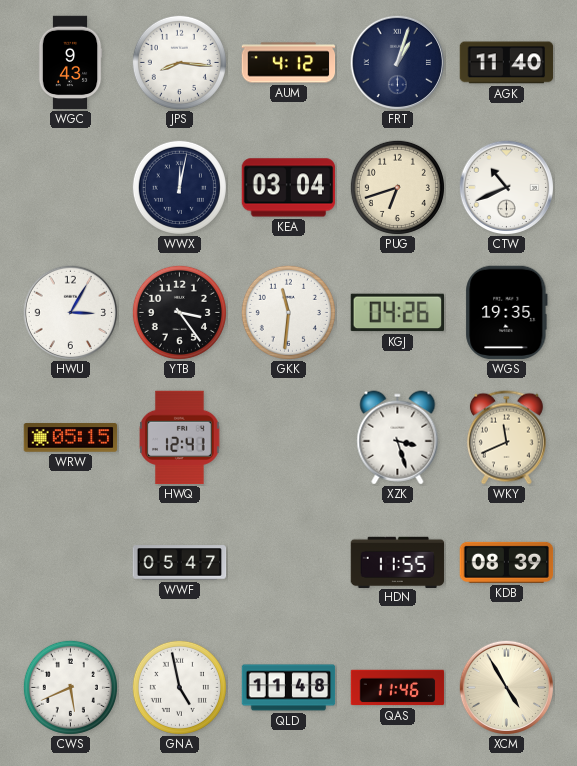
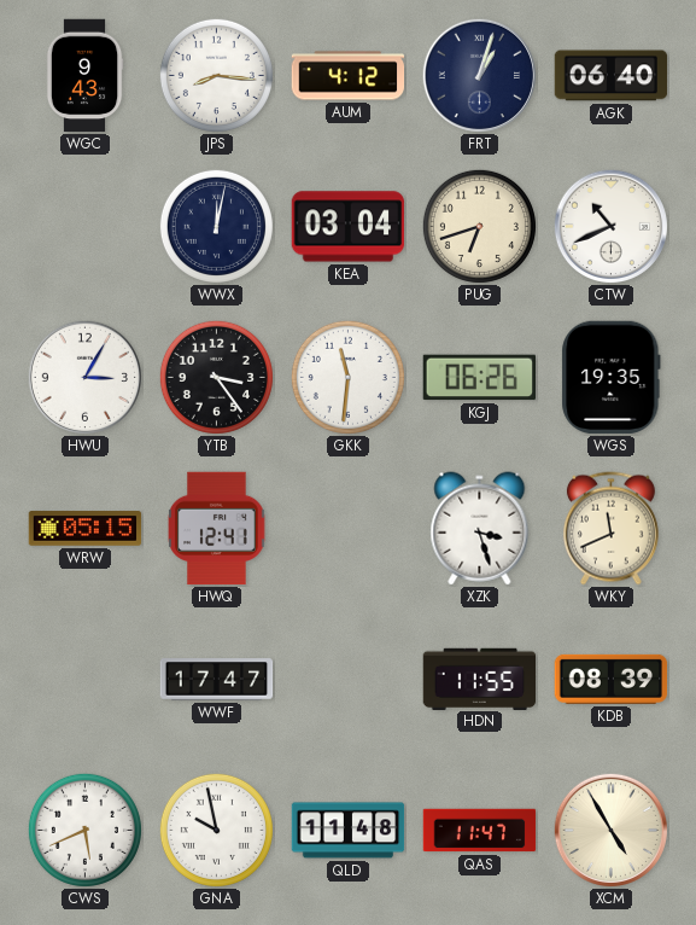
AGK: 11:40 -> 06:40
KGJ: 04:26 -> 06:26
WWF: 05:47 -> 17:47
GNA: 4:58 -> 9:58
QAS: 11:46 -> 11:47
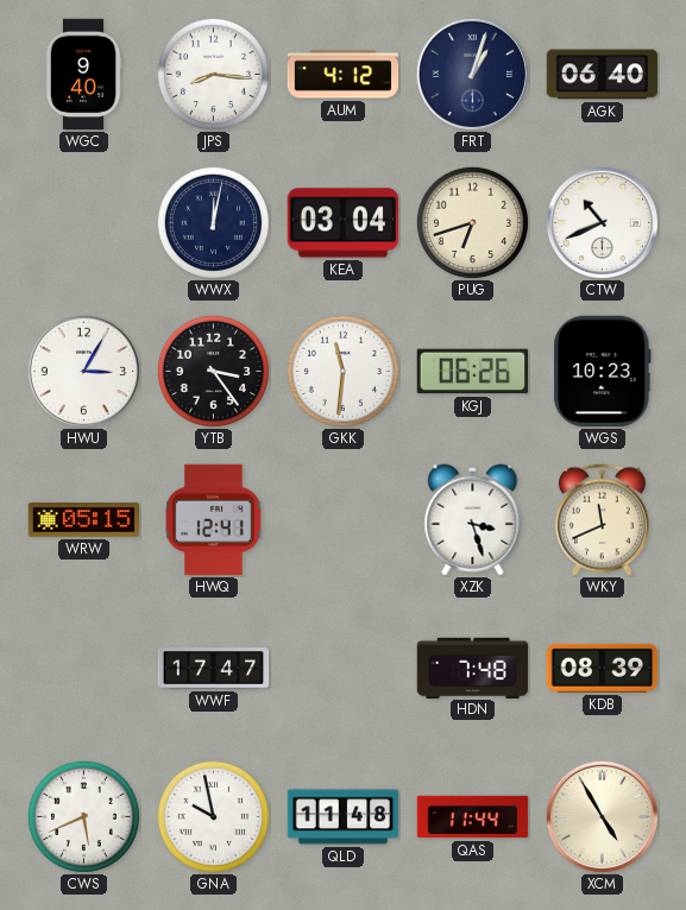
WGC: 9:43 -> 9:40
WGS: 19:35 -> 10:23
HDN: 11:55 -> 7:48
QAS: 11:47 -> 11:44
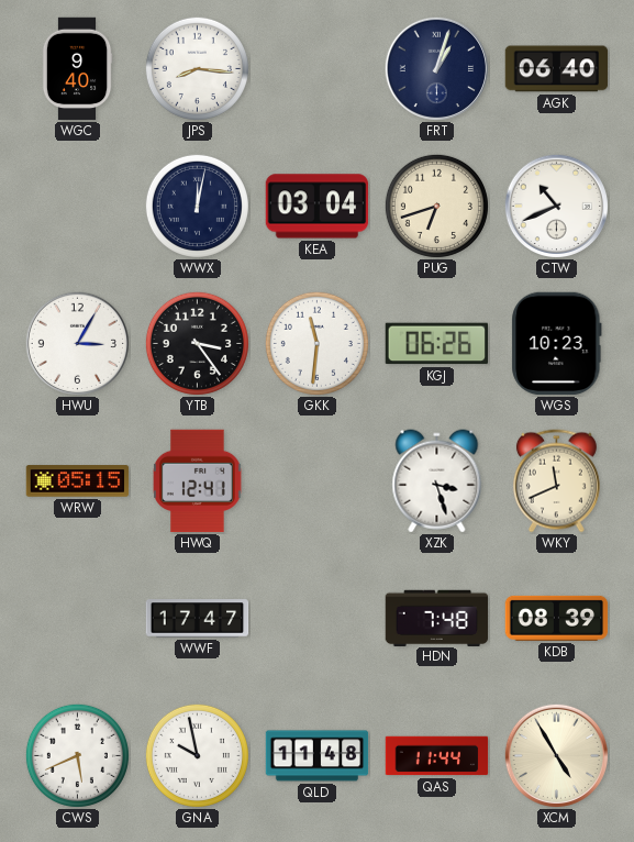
AUM: 4:12 -> none
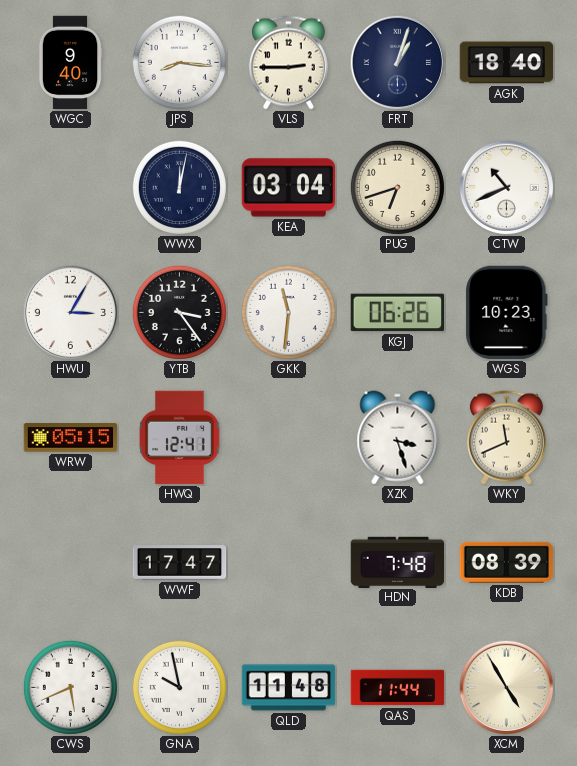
VLS: none -> 2:45
AGK: 06:40 -> 18:40
